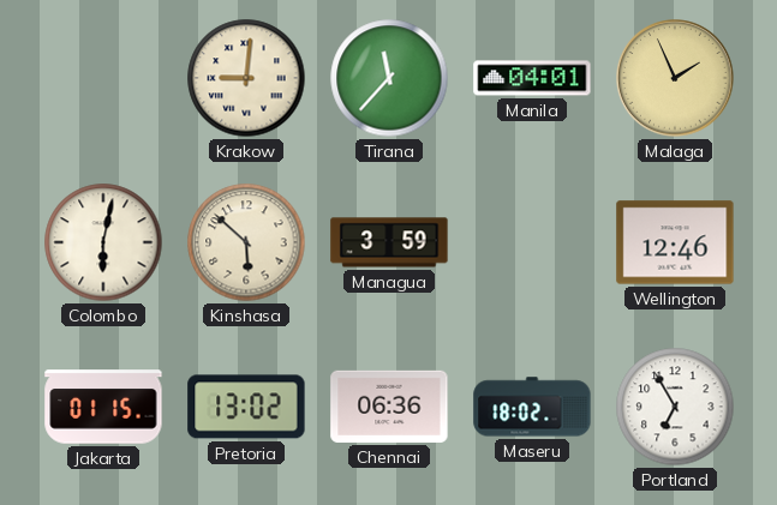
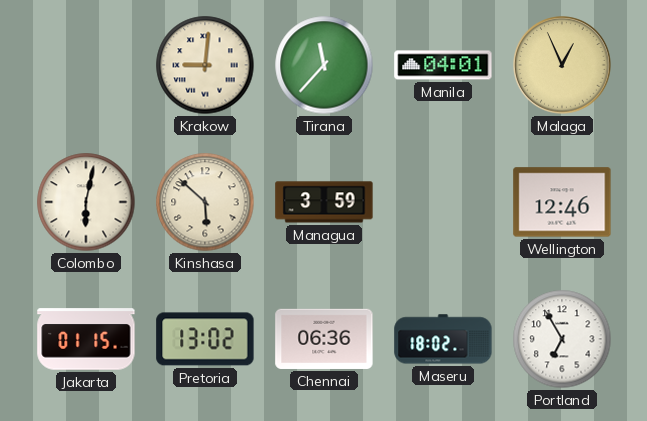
Malaga: 1:56 -> 12:56
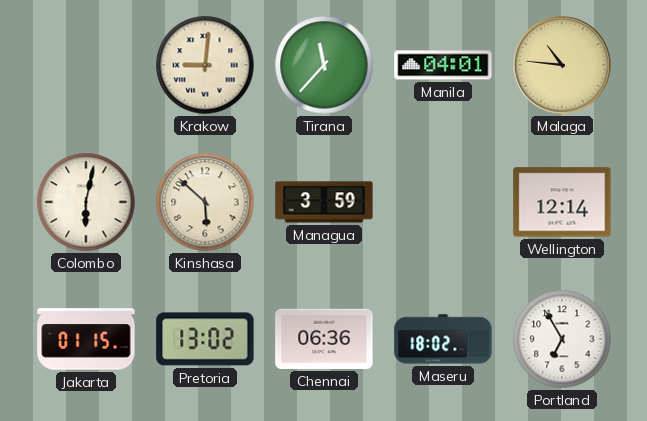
Malaga: 12:56 -> 10:46
Wellington: 12:46 -> 12:14
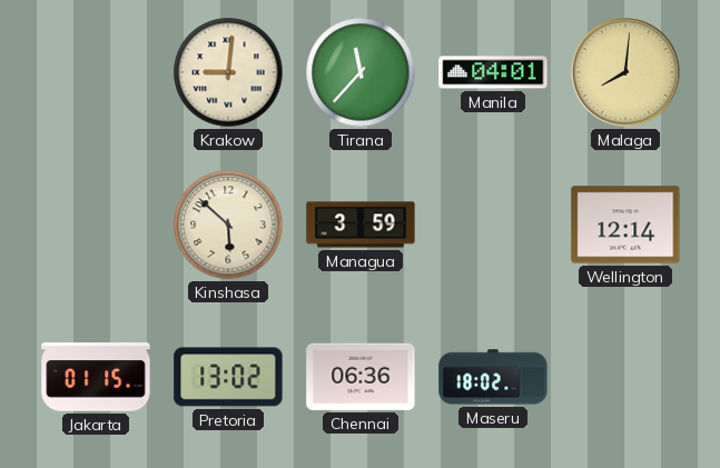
Malaga: 10:46 -> 8:01
Colombo: 6:02 -> none
Portland: 6:55 -> none
